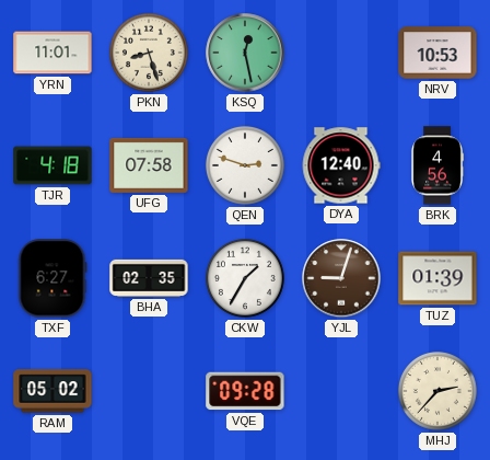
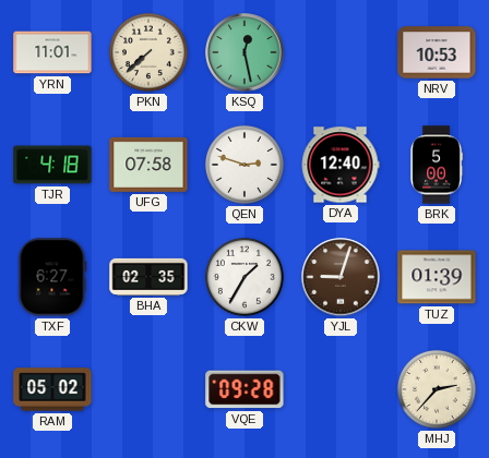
PKN: 8:27 -> 7:38
BRK: 4:56 -> 5:00
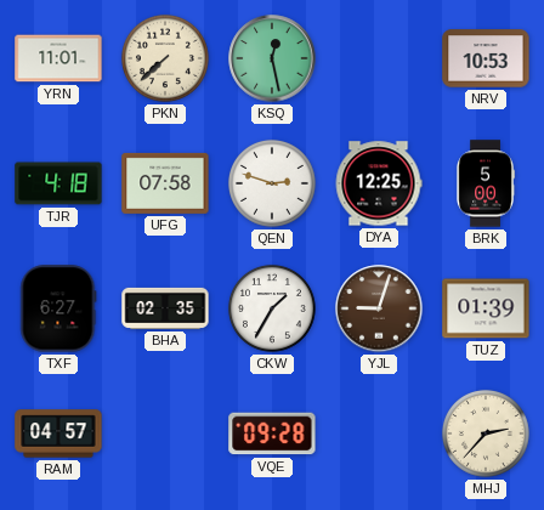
DYA: 12:40 -> 12:25
RAM: 05:02 -> 04:57
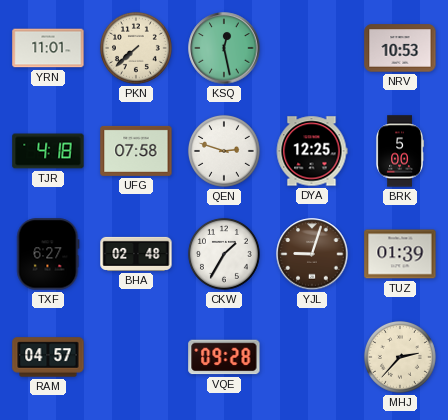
BHA: 02:35 -> 02:48
